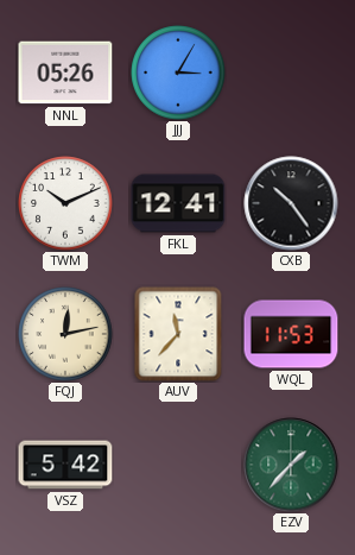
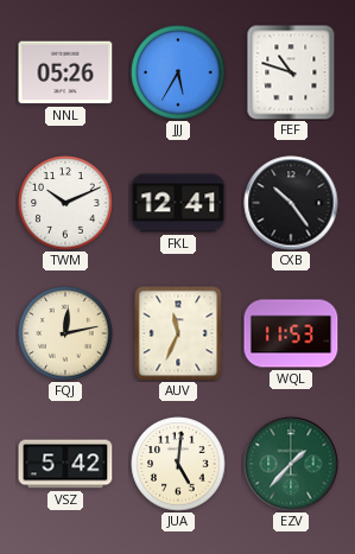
JJJ: 3:05 -> 5:35
FEF: none -> 10:48
AUV: 11:37 -> 11:34
JUA: none -> 5:01
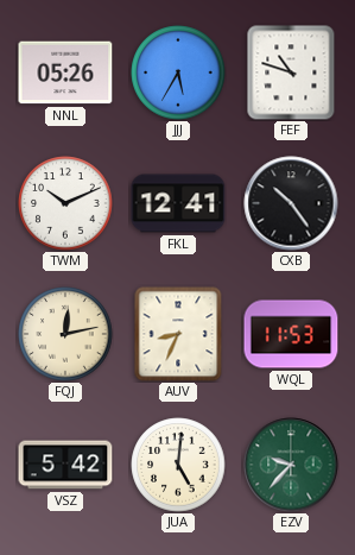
AUV: 11:34 -> 8:34
EZV: 1:37 -> 9:37
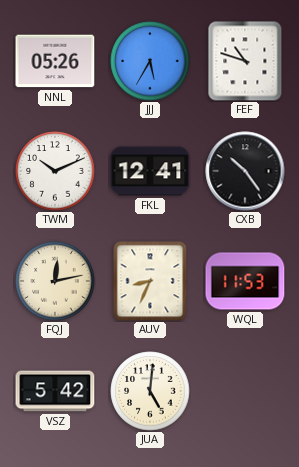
EZV: 9:37 -> none
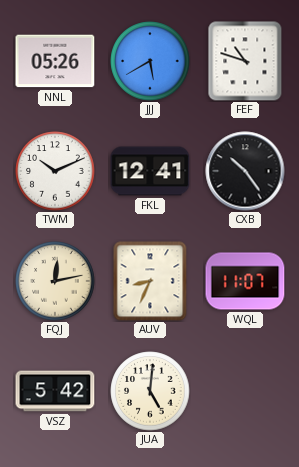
JJJ: 5:35 -> 5:40
WQL: 11:53 -> 11:07
